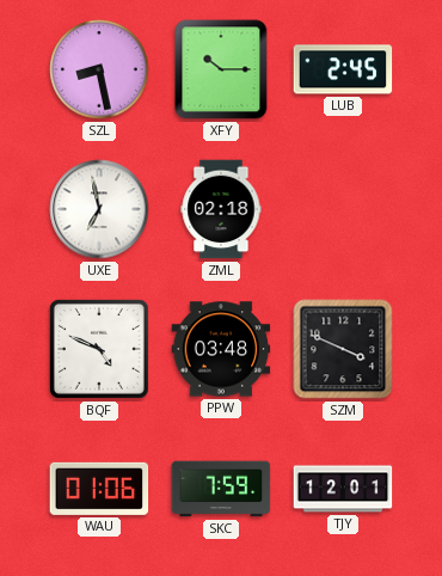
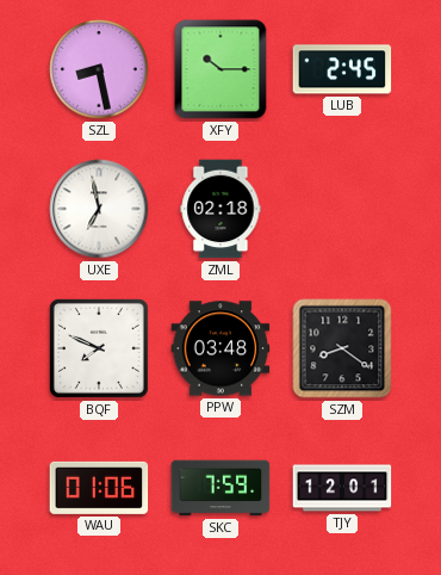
BQF: 4:49 -> 7:49
SZM: 3:49 -> 8:21
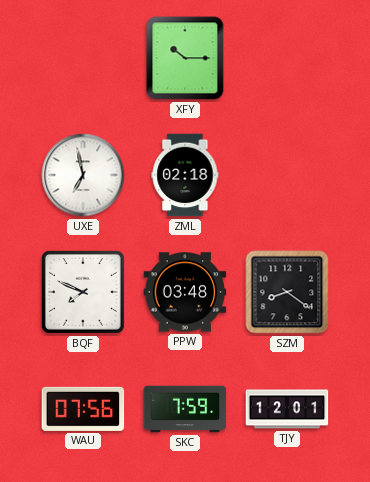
SZL: 8:28 -> none
LUB: 2:45 -> none
WAU: 01:06 -> 07:56
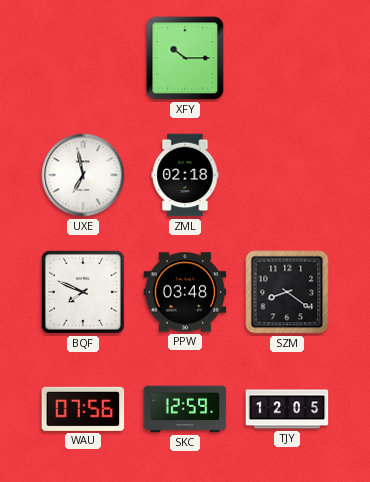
SKC: 7:59 -> 12:59
TJY: 12:01 -> 12:05
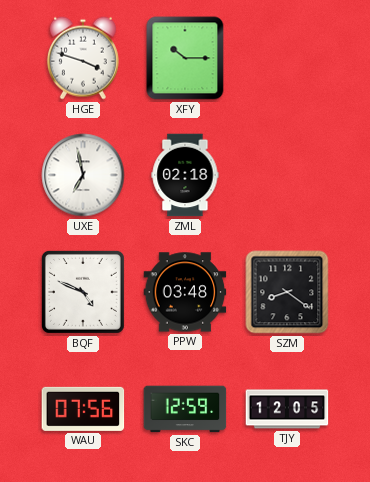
HGE: none -> 3:48
BQF: 7:49 -> 4:49
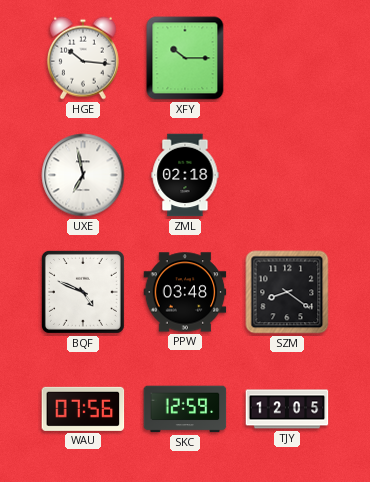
HGE: 3:48 -> 10:16
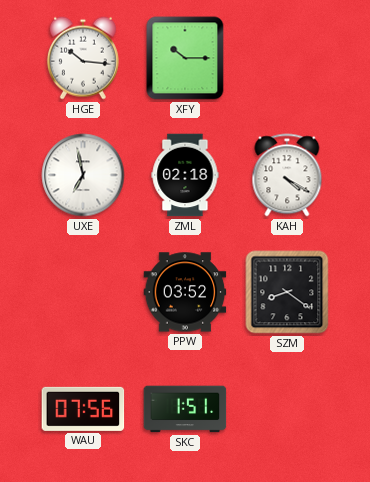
KAH: none -> 4:20
BQF: 4:49 -> none
PPW: 03:48 -> 03:52
SKC: 12:59 -> 1:51
TJY: 12:05 -> none
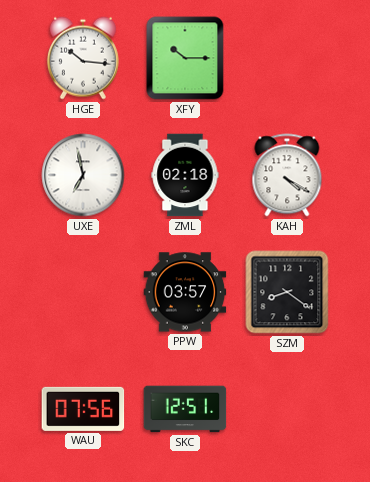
PPW: 03:52 -> 03:57
SKC: 1:51 -> 12:51
